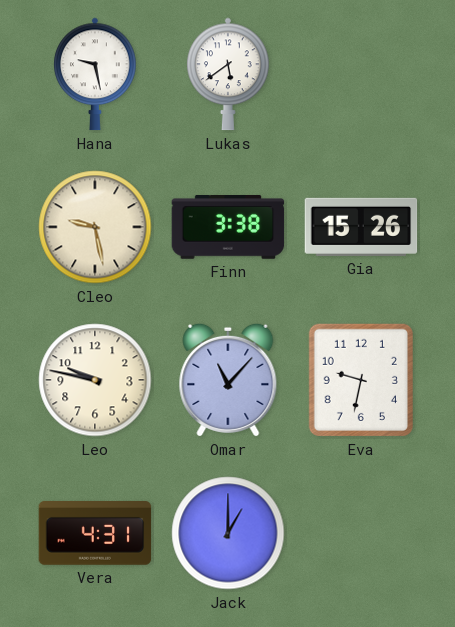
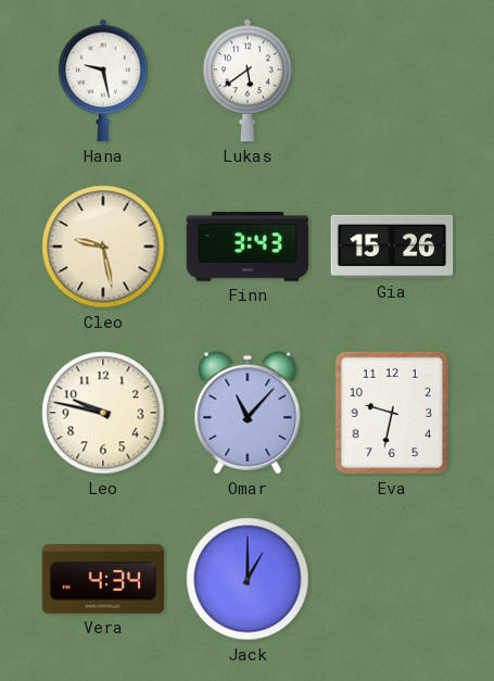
Finn: 3:38 -> 3:43
Vera: 4:31 -> 4:34
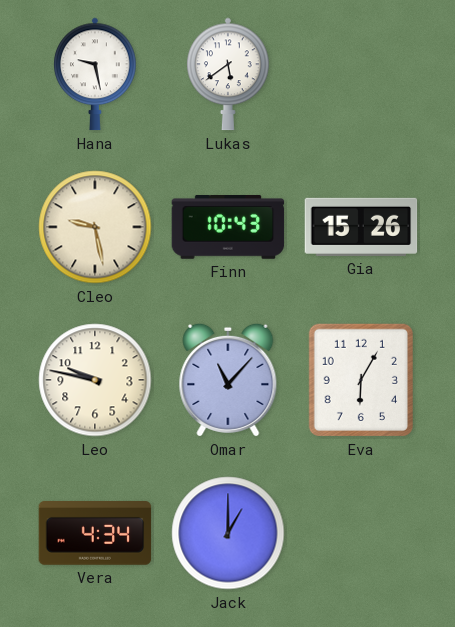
Finn: 3:43 -> 10:43
Eva: 9:32 -> 6:05
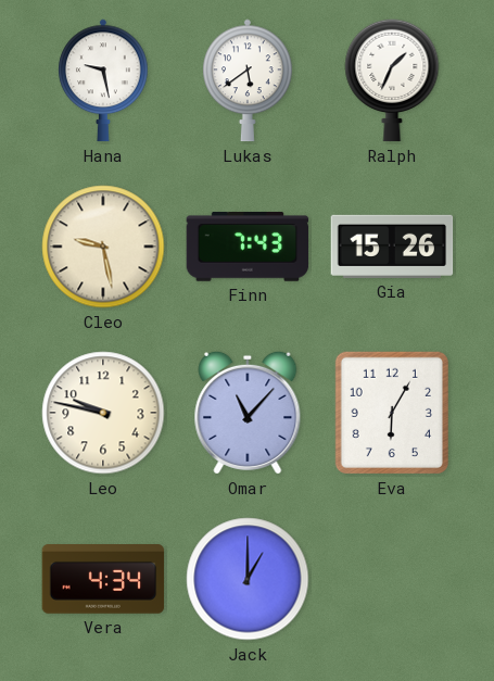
Ralph: none -> 1:34
Finn: 10:43 -> 7:43
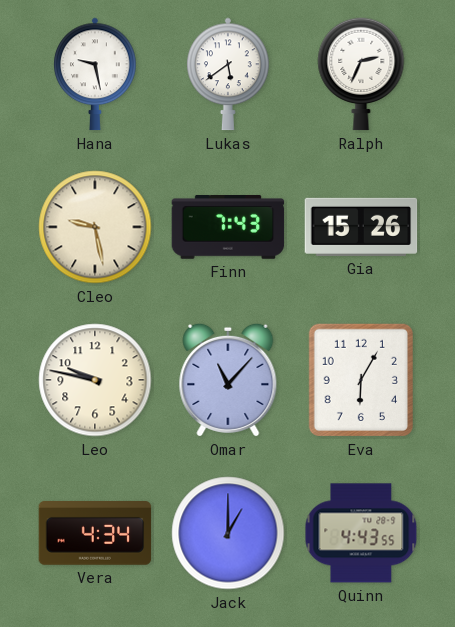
Ralph: 1:34 -> 2:34
Quinn: none -> 4:43
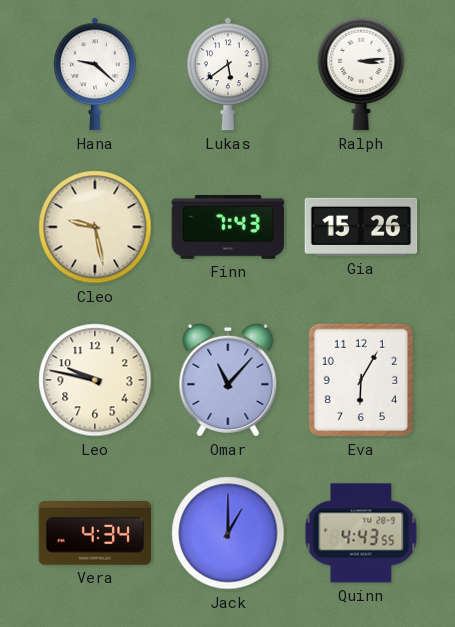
Hana: 9:28 -> 9:22
Ralph: 2:34 -> 3:14
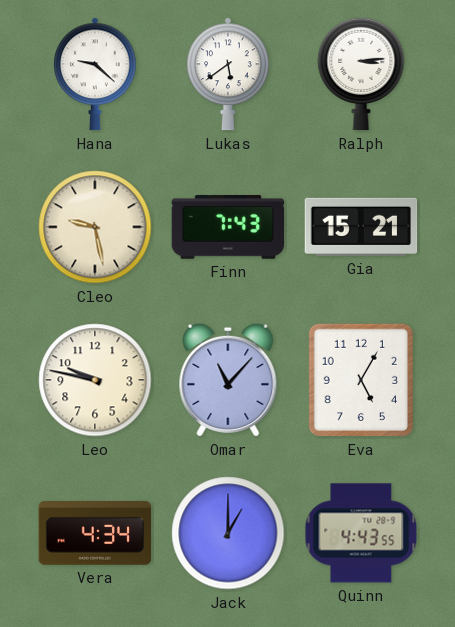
Gia: 15:26 -> 15:21
Eva: 6:05 -> 5:05
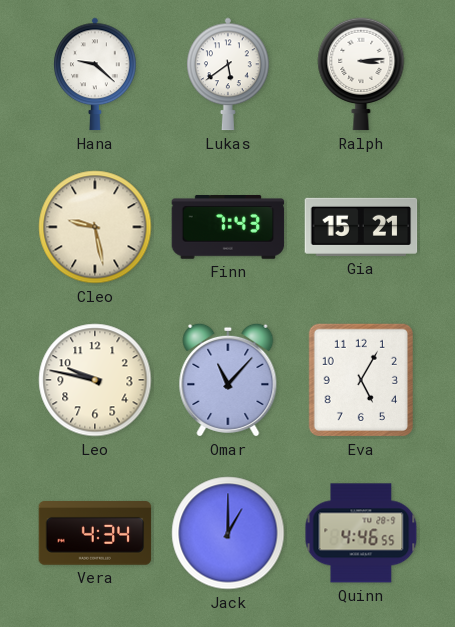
Quinn: 4:43 -> 4:46
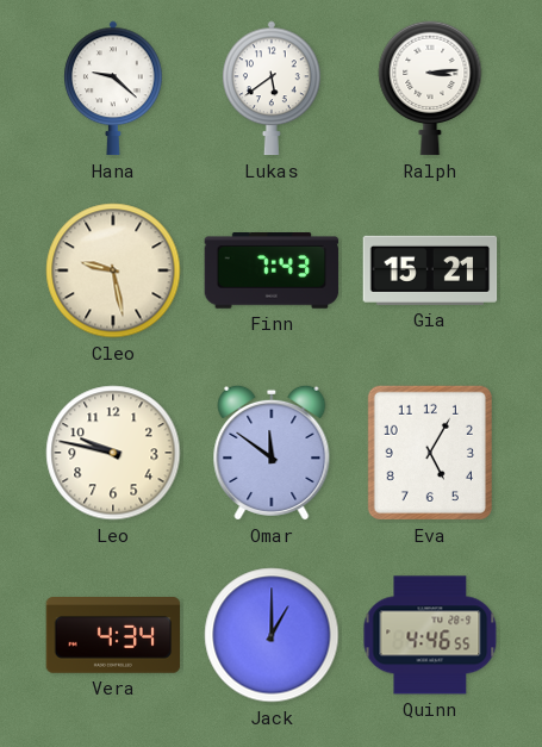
Omar: 11:07 -> 11:51
